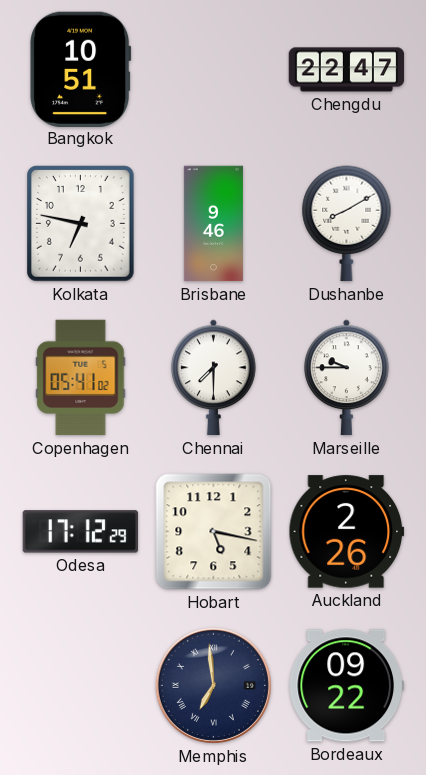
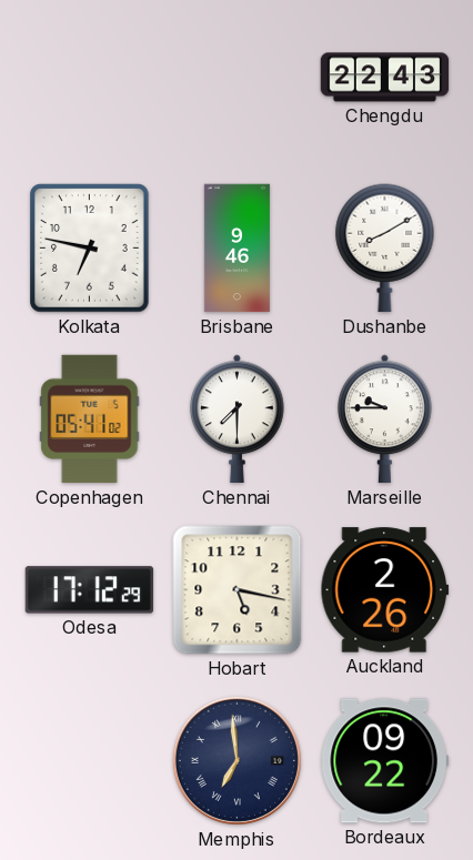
Bangkok: 10:51 -> none
Chengdu: 22:47 -> 22:43
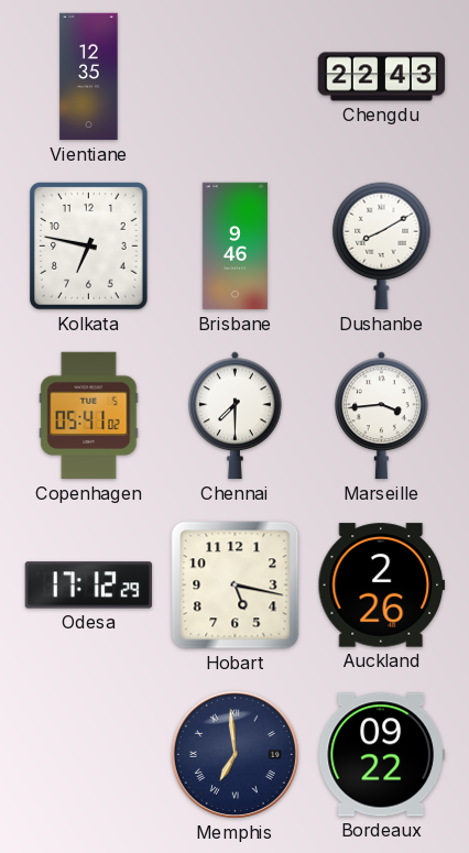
Vientiane: none -> 12:35
Marseille: 9:45 -> 3:44
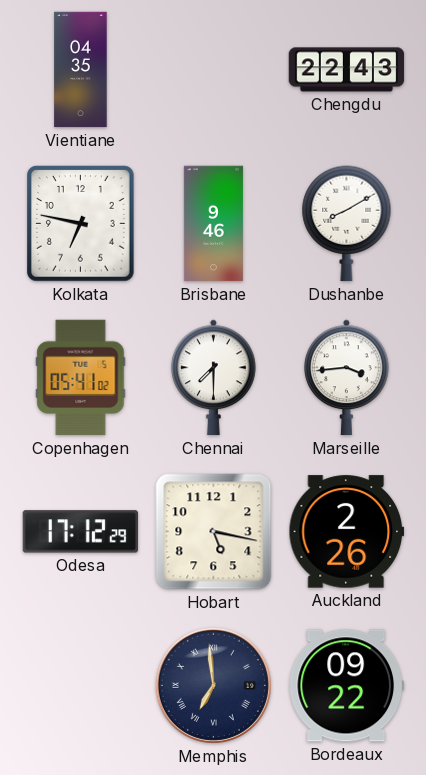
Vientiane: 12:35 -> 04:35
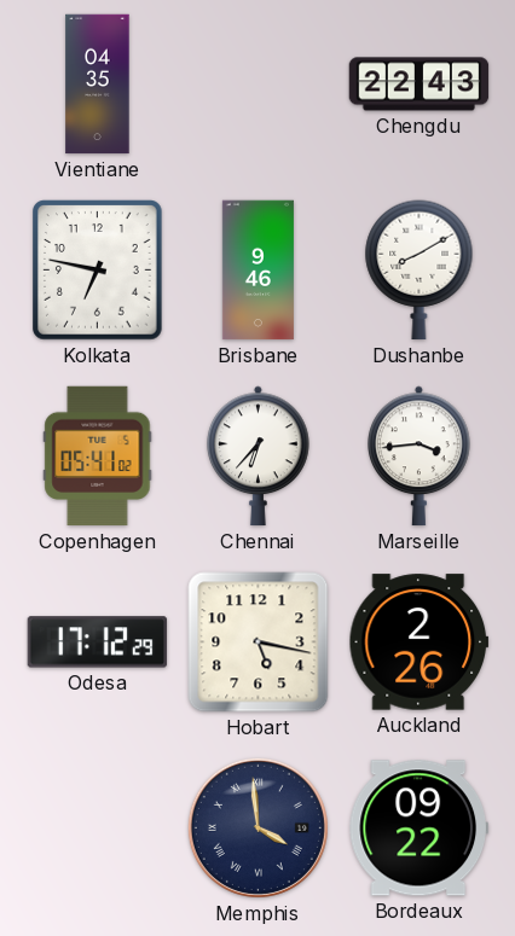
Chennai: 7:30 -> 6:37
Memphis: 6:59 -> 3:59
